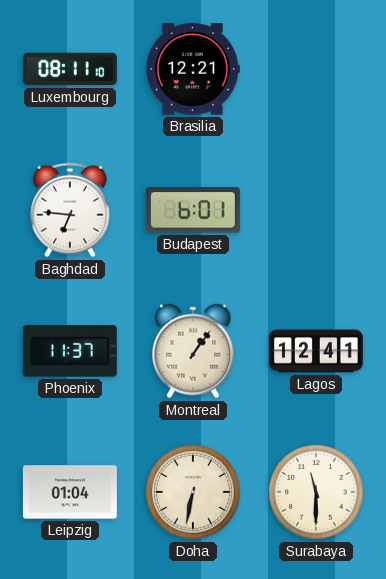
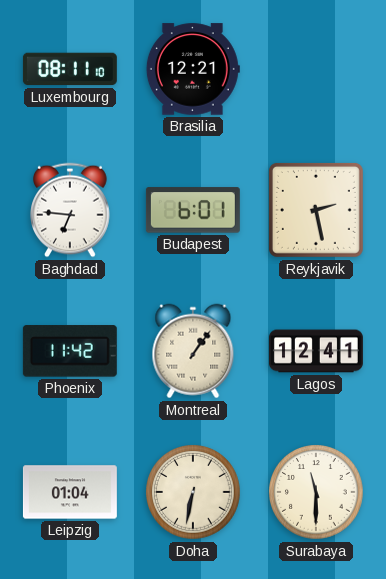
Reykjavik: none -> 2:28
Phoenix: 11:37 -> 11:42
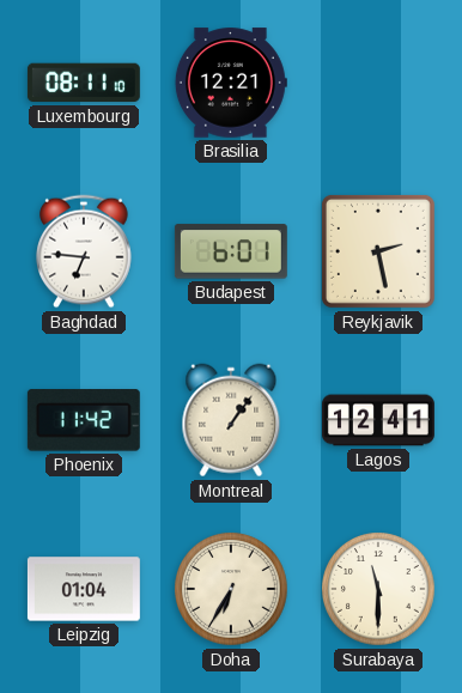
Doha: 6:32 -> 6:35
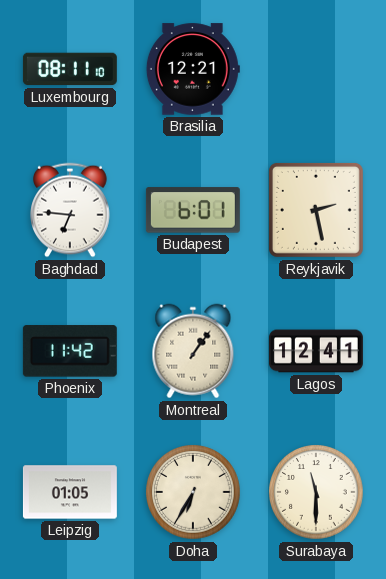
Leipzig: 01:04 -> 01:05
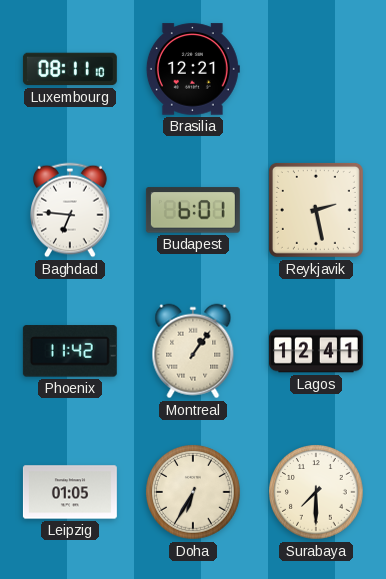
Surabaya: 11:30 -> 7:30
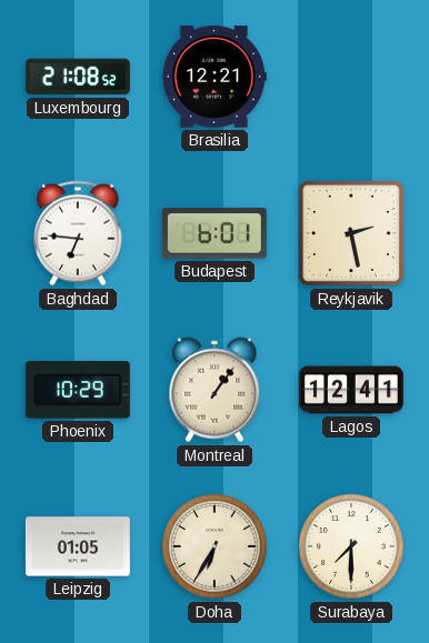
Luxembourg: 08:11 -> 21:08
Phoenix: 11:42 -> 10:29
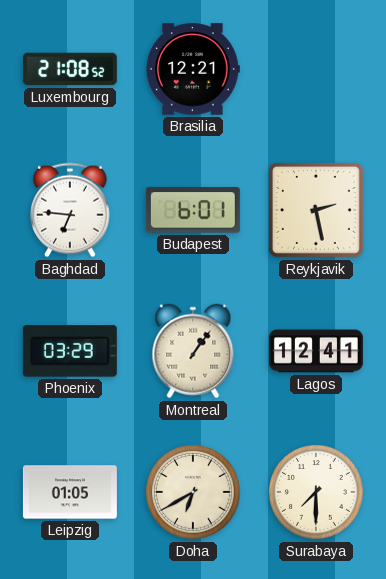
Phoenix: 10:29 -> 03:29
Doha: 6:35 -> 6:40
